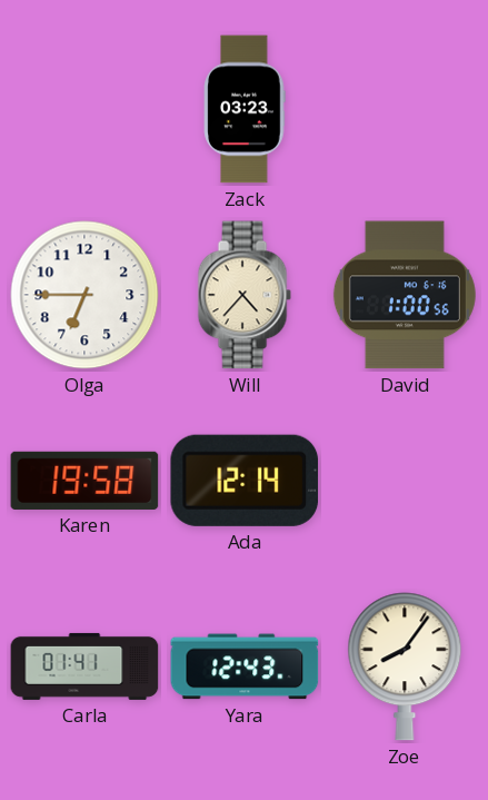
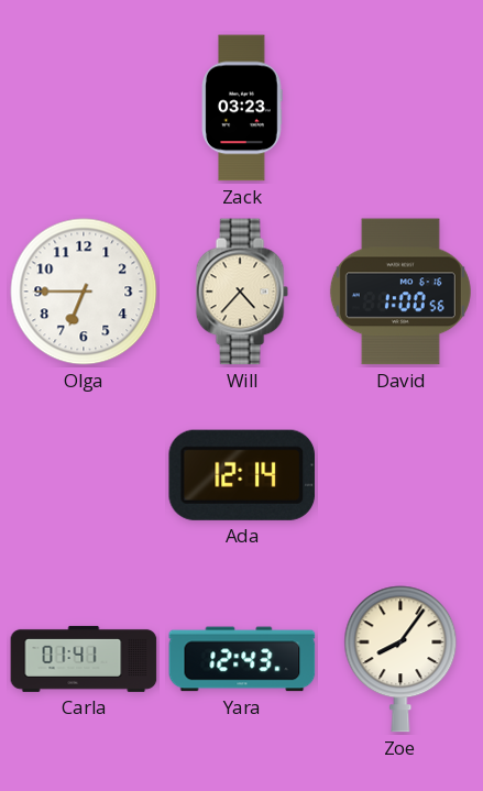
Karen: 19:58 -> none
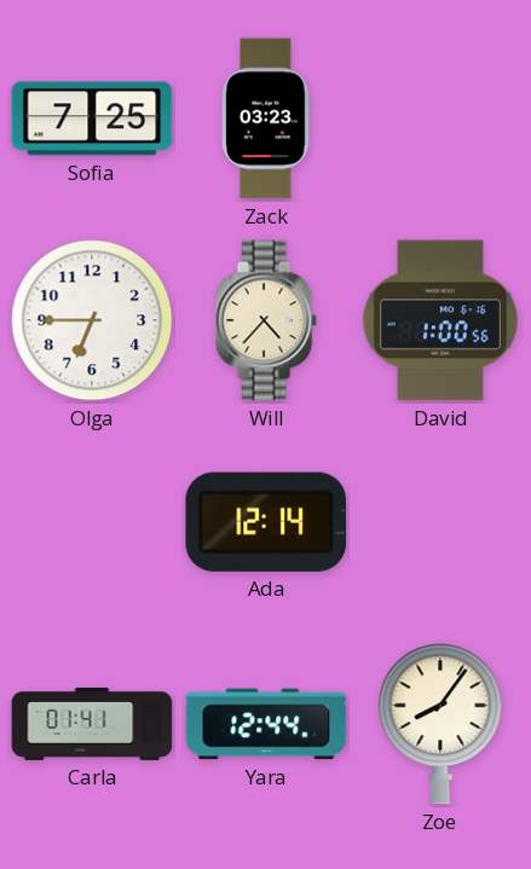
Sofia: none -> 7:25
Yara: 12:43 -> 12:44
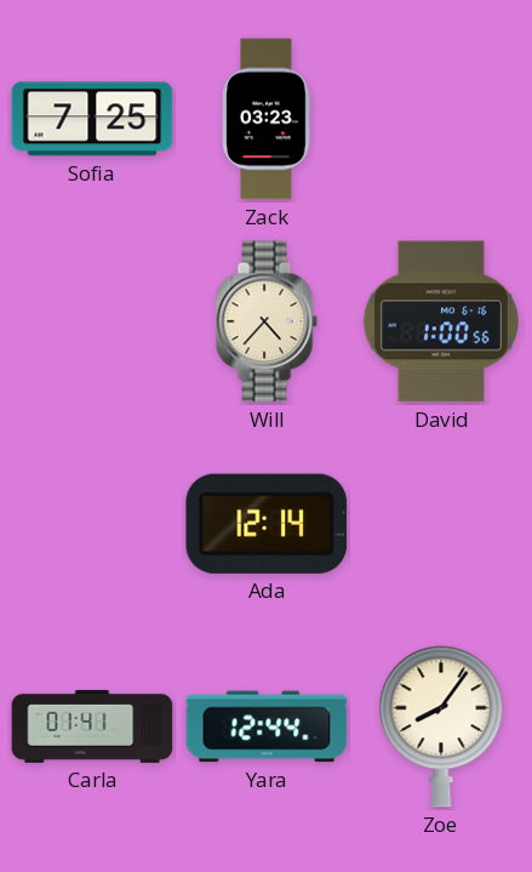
Olga: 6:45 -> none
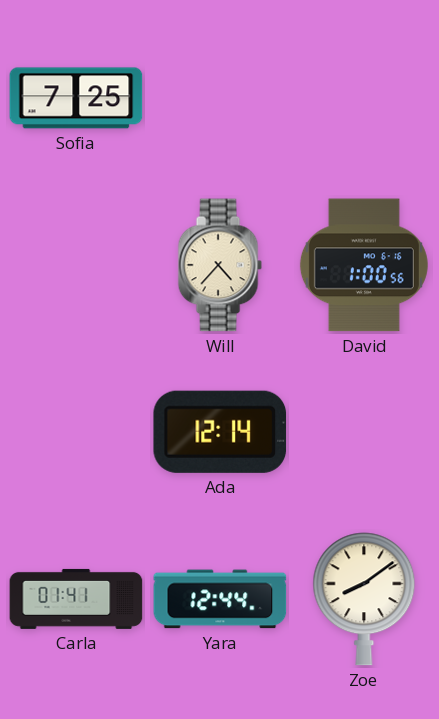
Zack: 03:23 -> none
Zoe: 8:06 -> 8:09
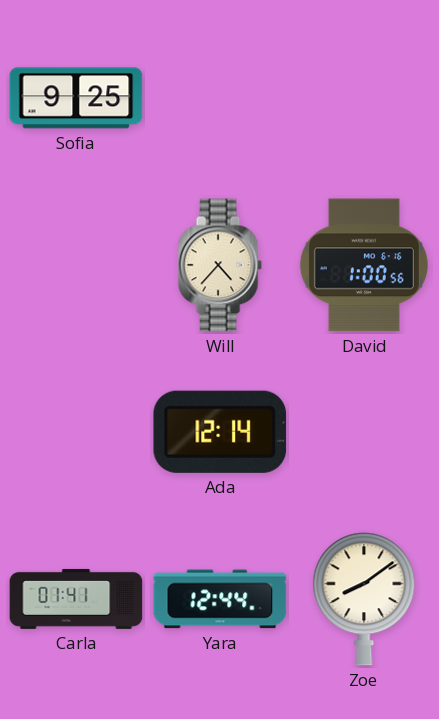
Sofia: 7:25 -> 9:25
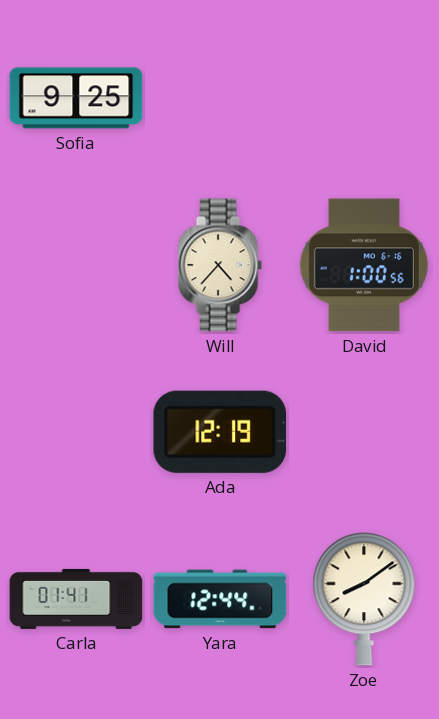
Ada: 12:14 -> 12:19
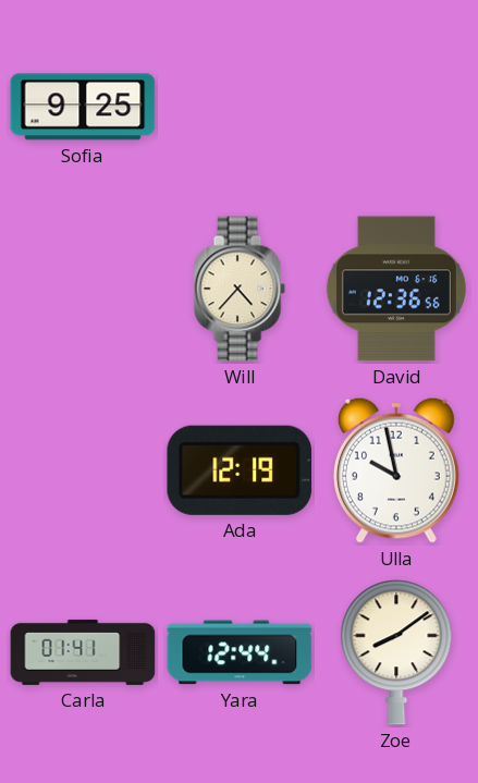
David: 1:00 -> 12:36
Ulla: none -> 9:58
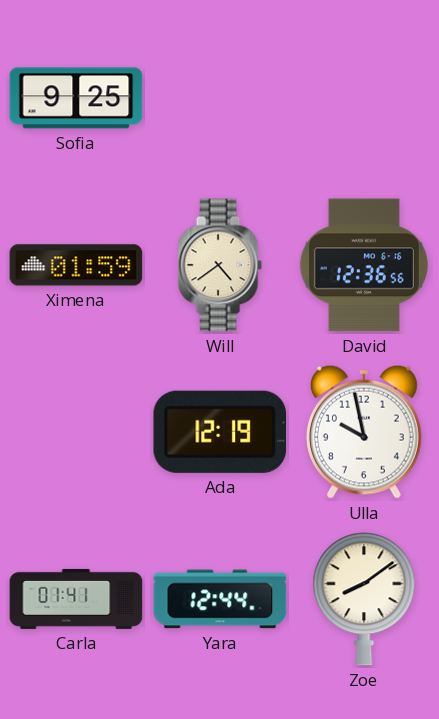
Ximena: none -> 01:59
Will: 4:37 -> 4:39
